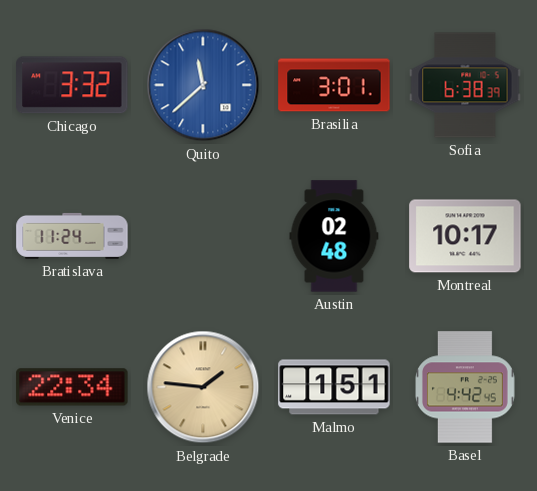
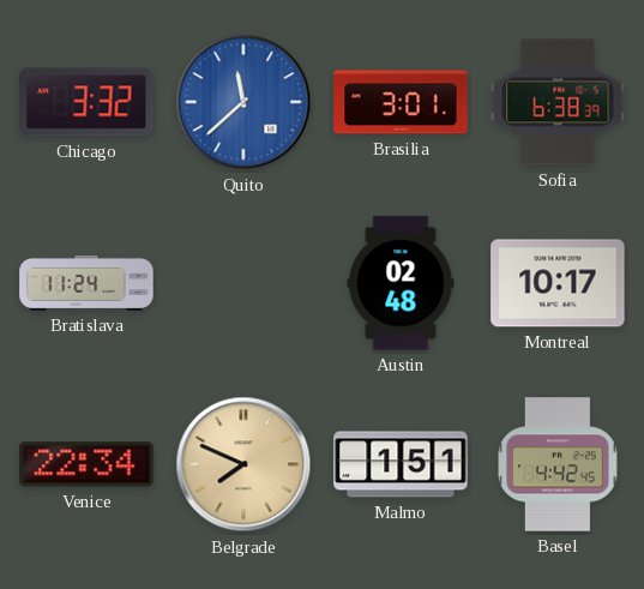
Belgrade: 1:46 -> 7:49
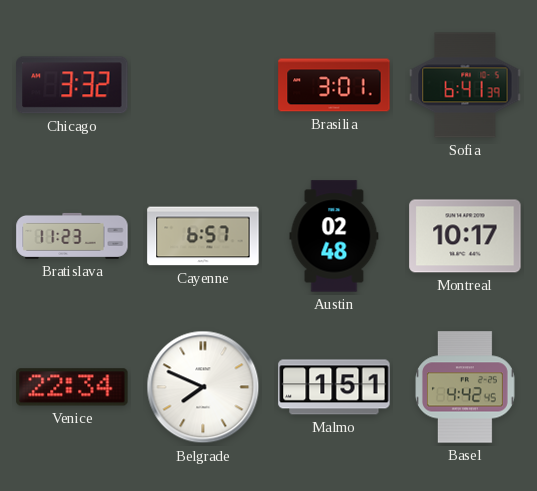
Quito: 11:38 -> none
Sofia: 6:38 -> 6:41
Bratislava: 11:24 -> 11:23
Cayenne: none -> 6:57
Belgrade dial: champagne -> white
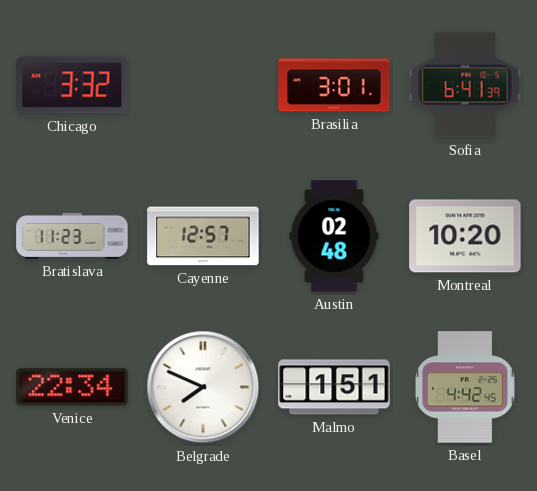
Cayenne: 6:57 -> 12:57
Montreal: 10:17 -> 10:20
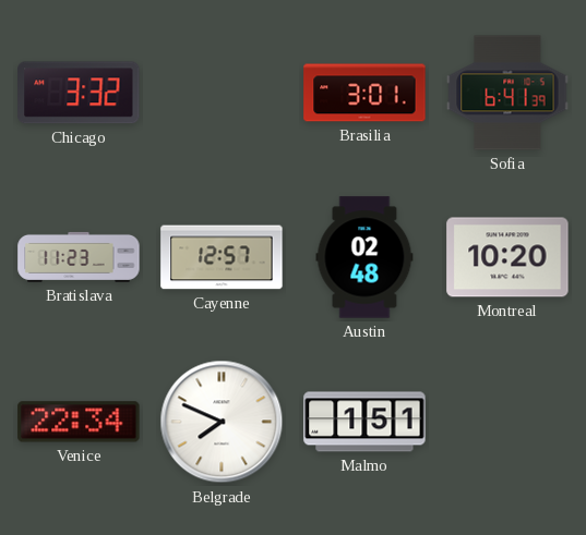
Basel: 4:42 -> none
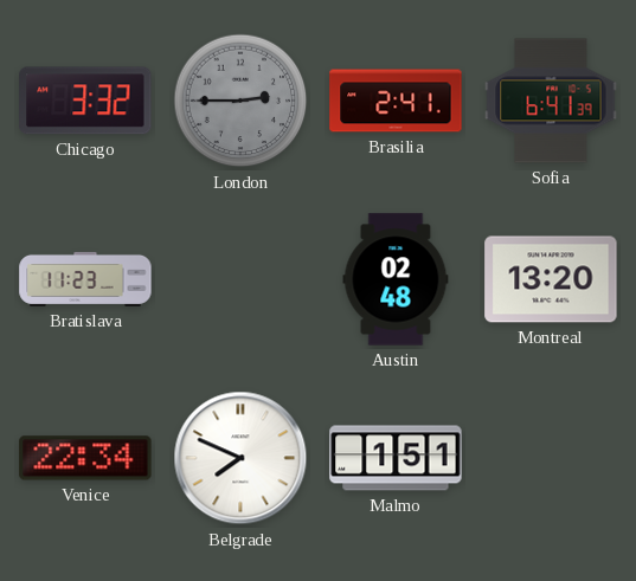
London: none -> 2:45
Brasilia: 3:01 -> 2:41
Cayenne: 12:57 -> none
Montreal: 10:20 -> 13:20
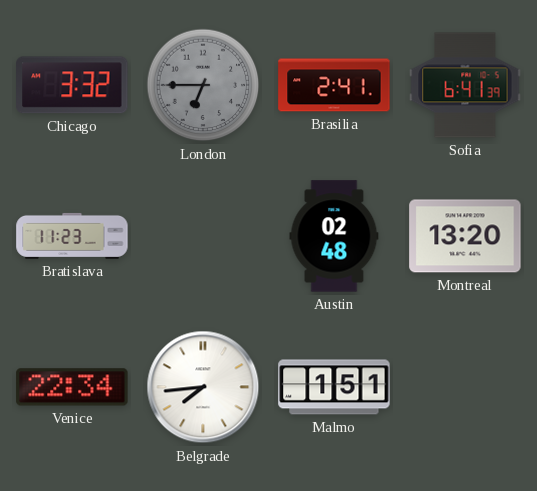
London: 2:45 -> 6:45
Belgrade: 7:49 -> 7:44
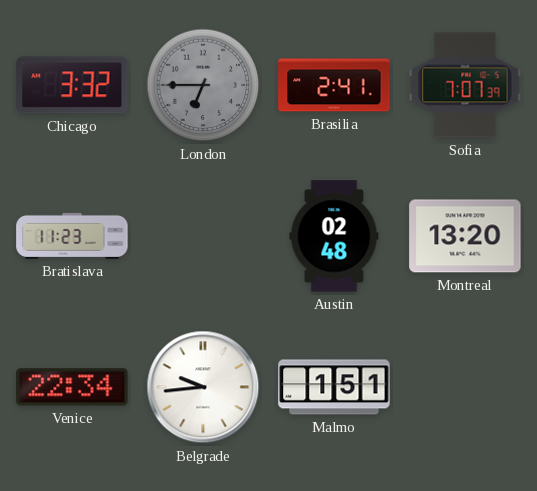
Sofia: 6:41 -> 7:07
Belgrade: 7:44 -> 9:44
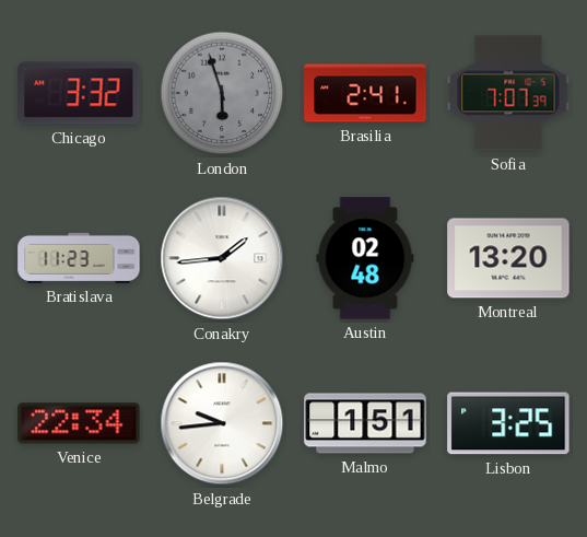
London: 6:45 -> 5:57
Conakry: none -> 1:44
Lisbon: none -> 3:25
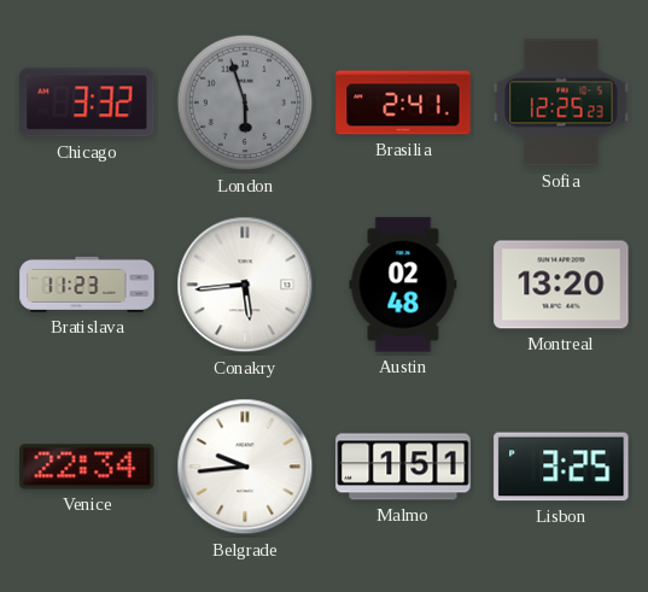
Sofia: 7:07 -> 12:25
Conakry: 1:44 -> 5:44
